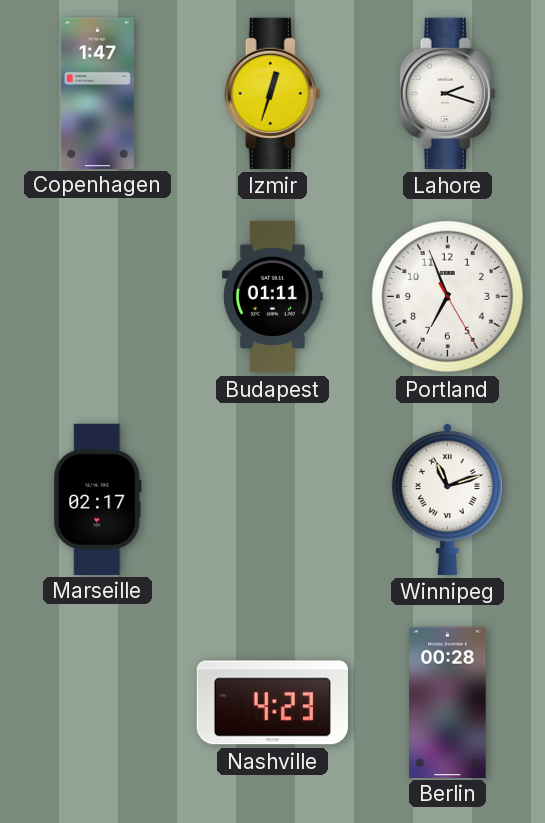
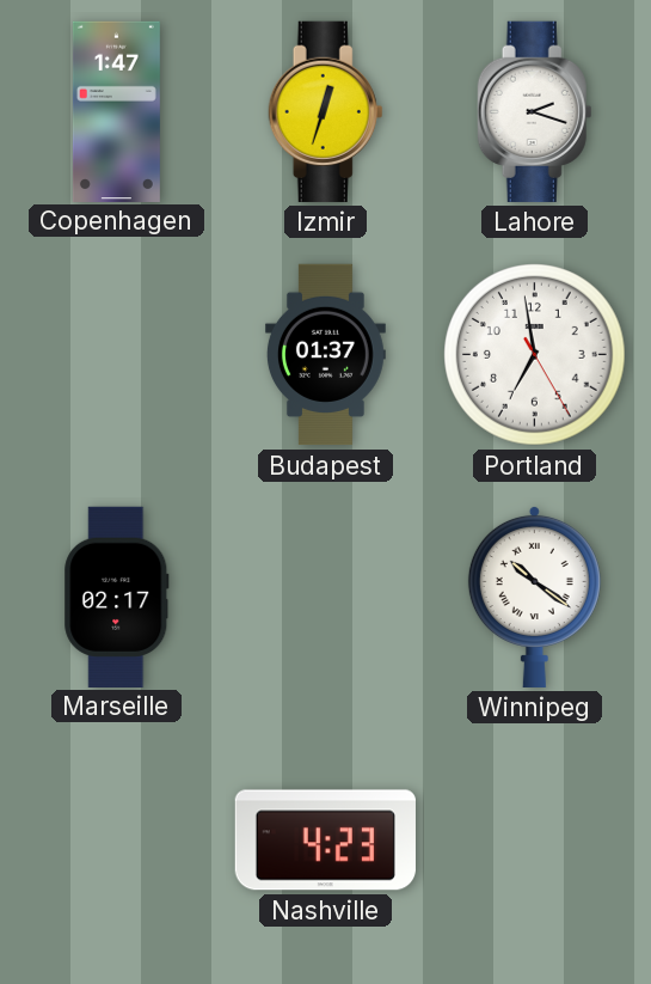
Budapest: 01:11 -> 01:37
Portland: 6:56 -> 6:58
Winnipeg: 11:12 -> 10:21
Berlin: 00:28 -> none
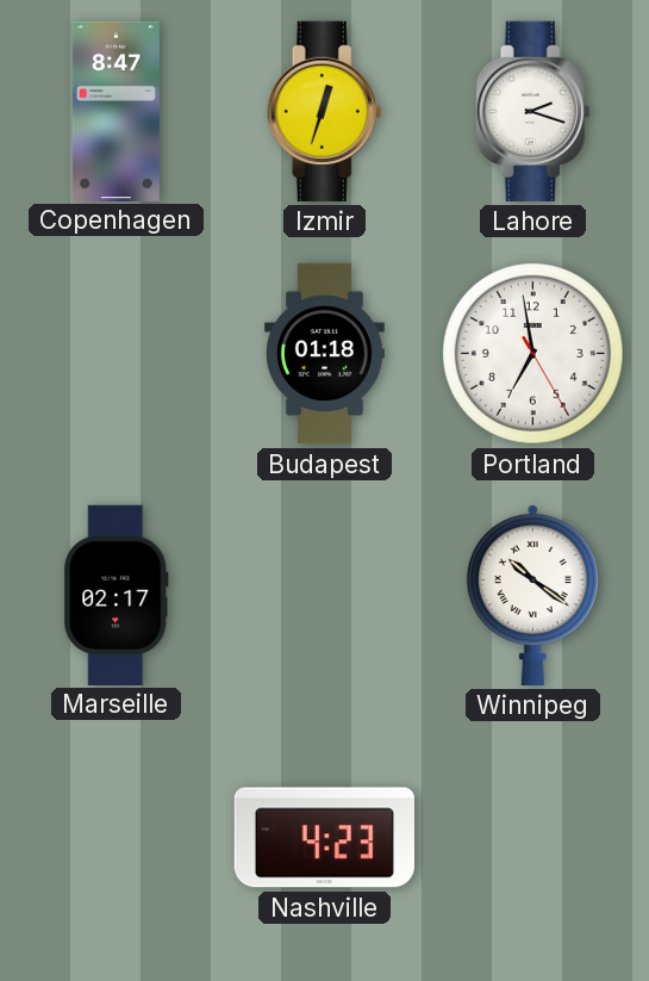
Copenhagen: 1:47 -> 8:47
Budapest: 01:37 -> 01:18
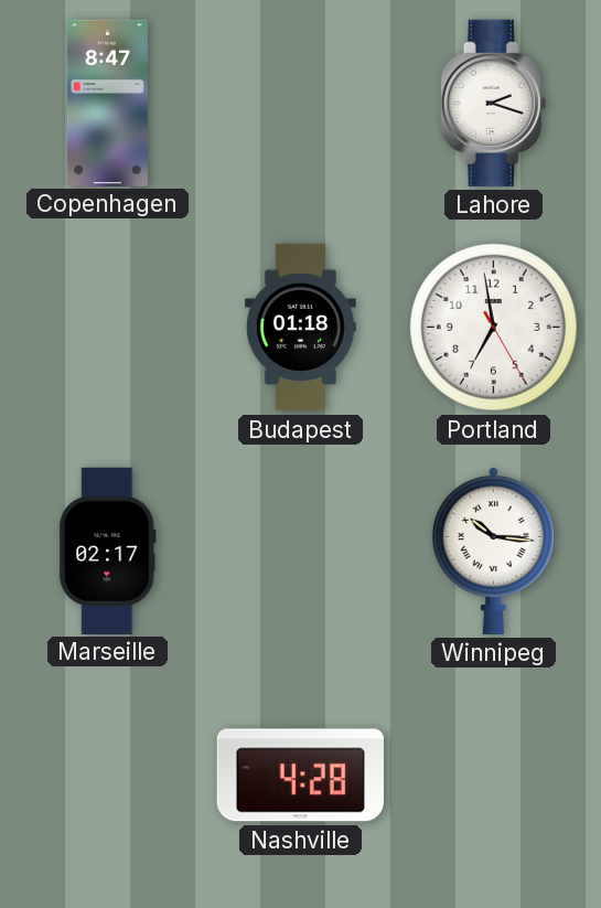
Izmir: 12:33 -> none
Winnipeg: 10:21 -> 10:16
Nashville: 4:23 -> 4:28
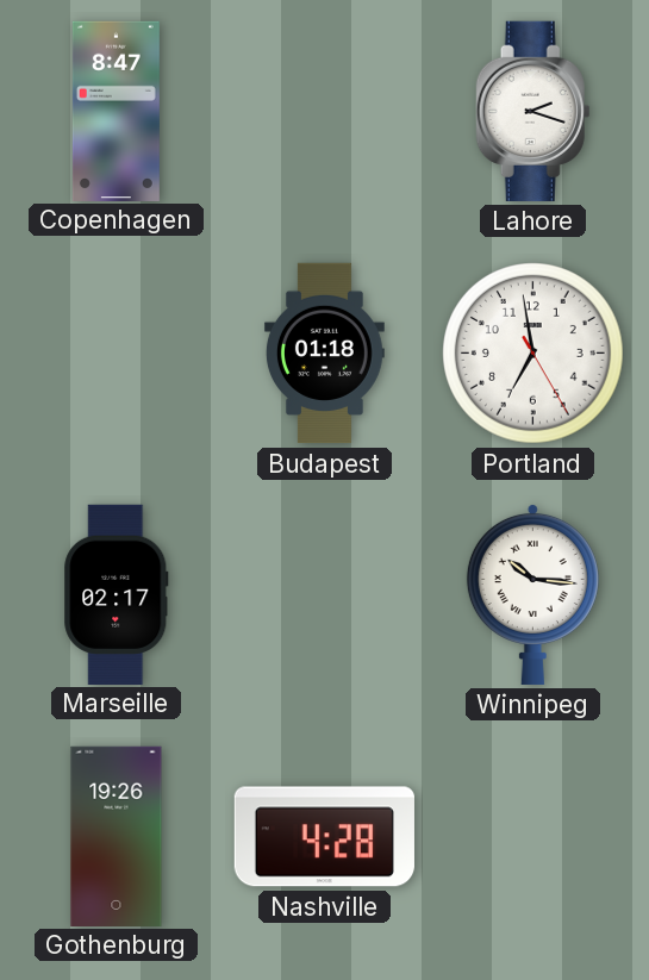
Gothenburg: none -> 19:26
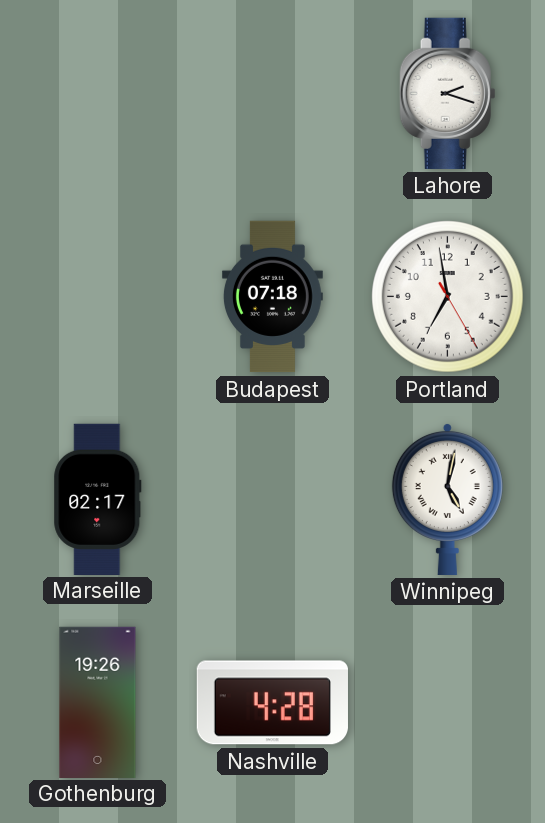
Copenhagen: 8:47 -> none
Budapest: 01:18 -> 07:18
Winnipeg: 10:16 -> 5:02
